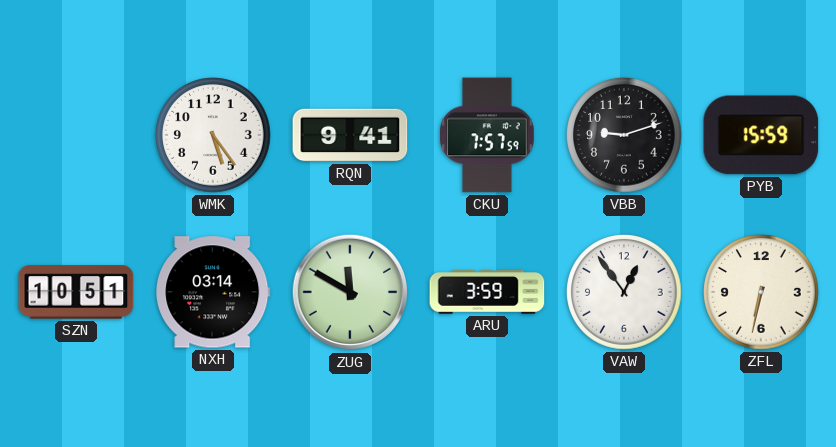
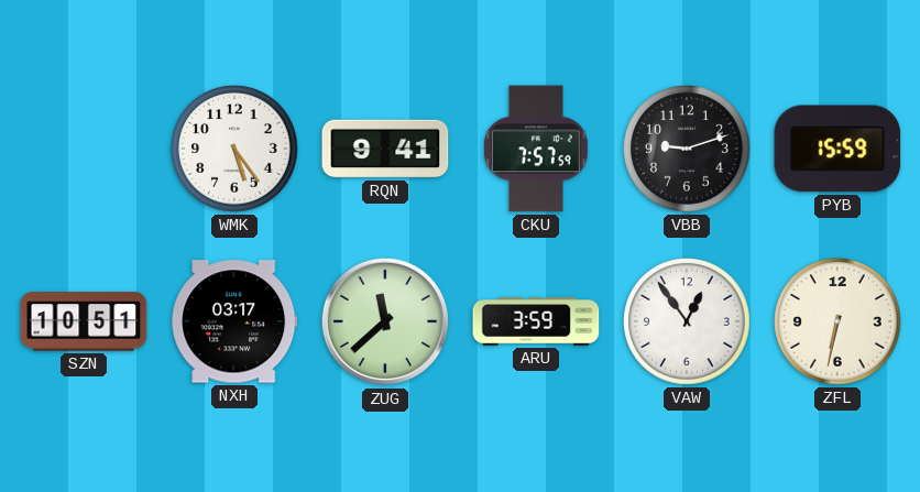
NXH: 03:14 -> 03:17
ZUG: 11:50 -> 11:38
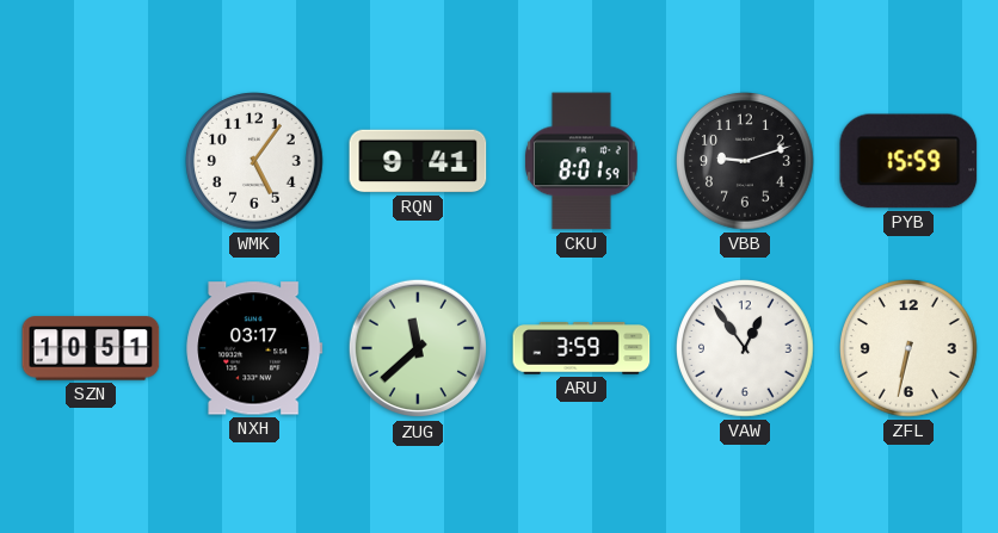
WMK: 5:24 -> 5:06
CKU: 7:57 -> 8:01
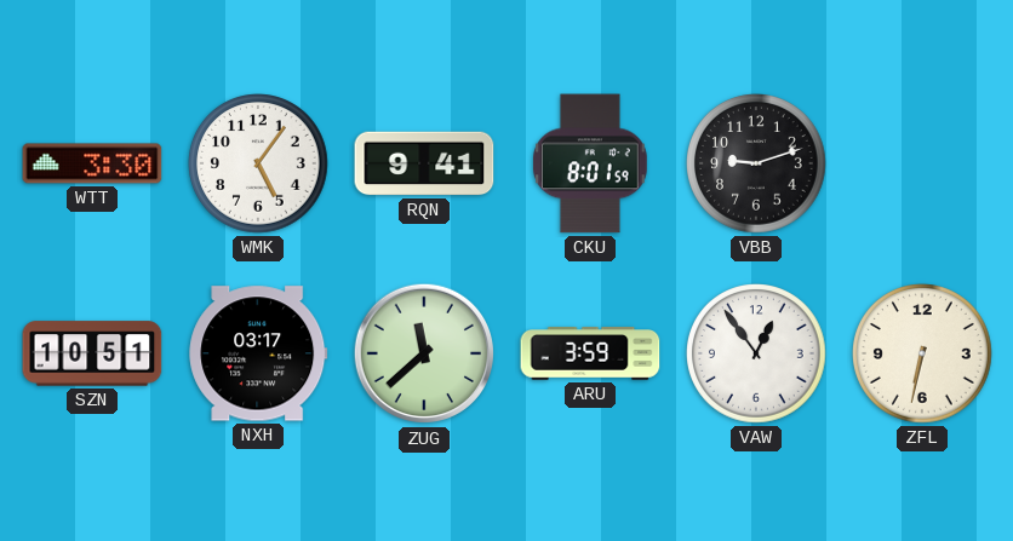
WTT: none -> 3:30
PYB: 15:59 -> none
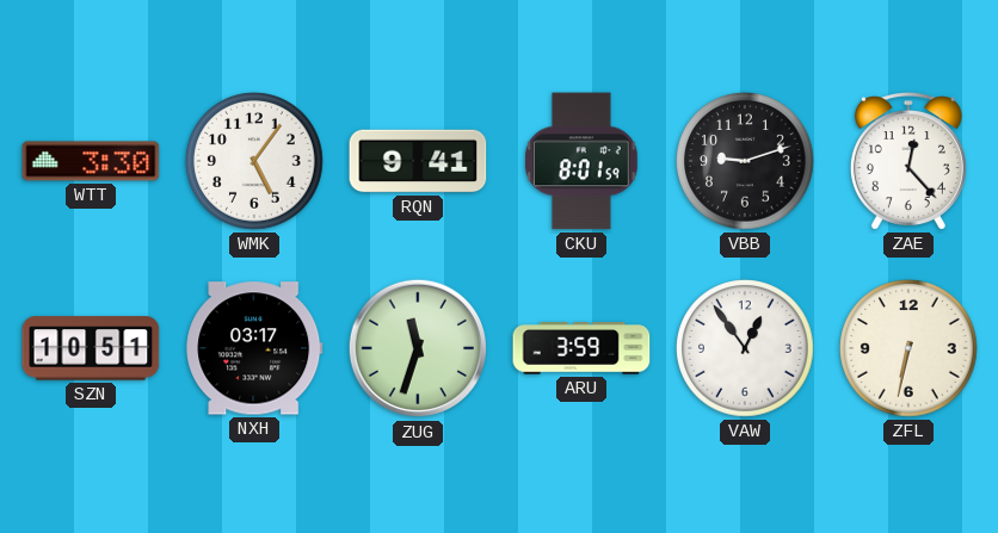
ZAE: none -> 12:23
ZUG: 11:38 -> 11:33
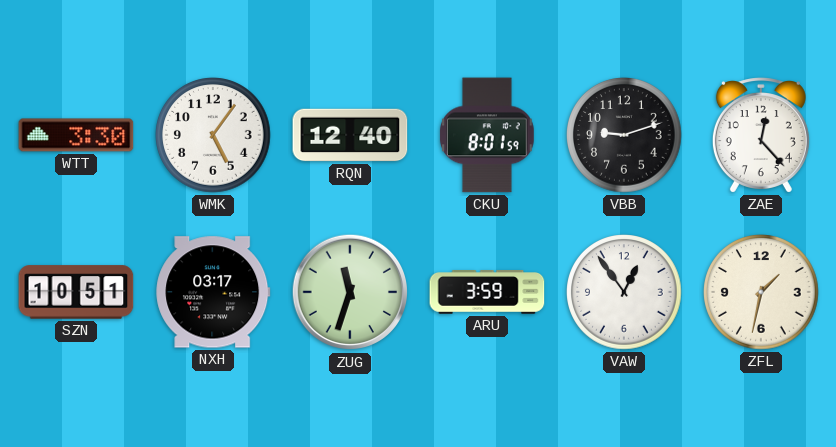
RQN: 9:41 -> 12:40
ZFL: 6:32 -> 1:32
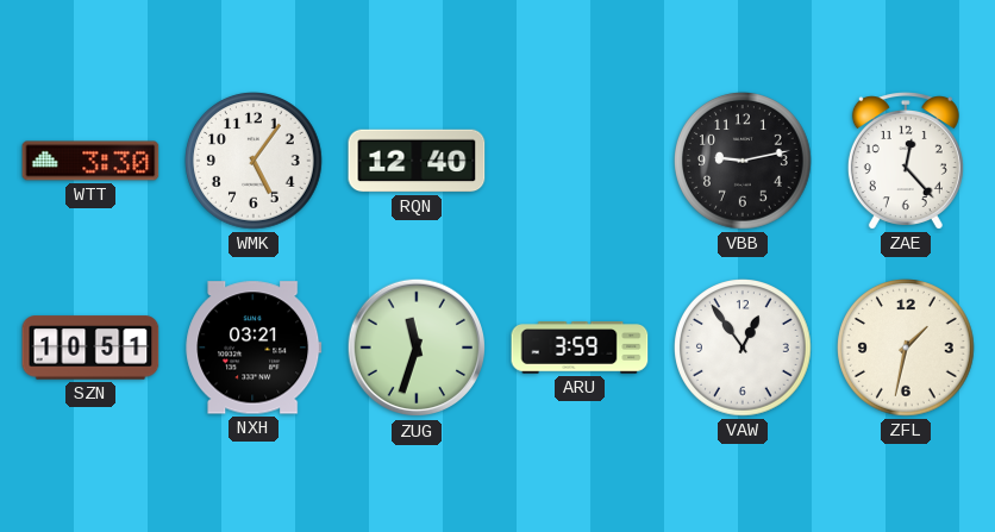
CKU: 8:01 -> none
VBB: 9:12 -> 9:13
NXH: 03:17 -> 03:21
